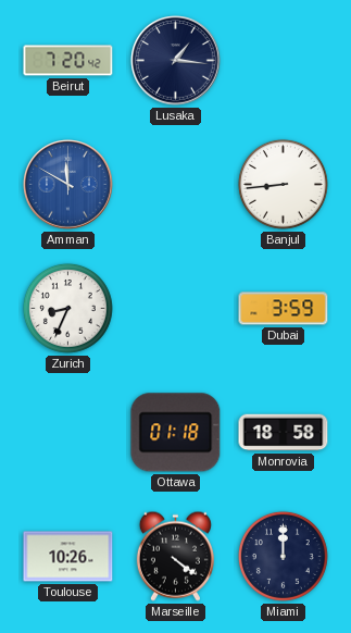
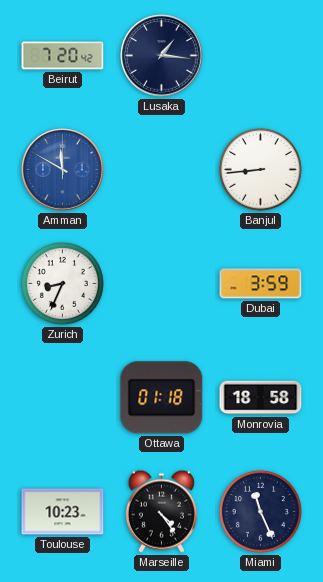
Toulouse: 10:26 -> 10:23
Marseille: 4:21 -> 4:24
Miami: 12:00 -> 11:26
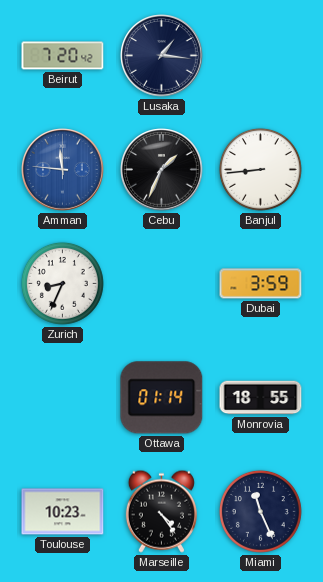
Amman: 11:50 -> 11:46
Cebu: none -> 1:34
Ottawa: 01:18 -> 01:14
Monrovia: 18:58 -> 18:55
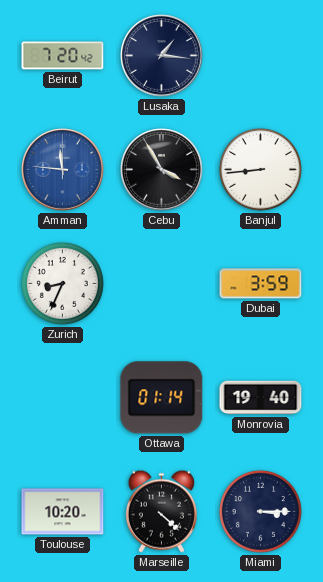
Cebu: 1:34 -> 3:55
Monrovia: 18:55 -> 19:40
Toulouse: 10:23 -> 10:20
Marseille: 4:24 -> 4:22
Miami: 11:26 -> 3:15
